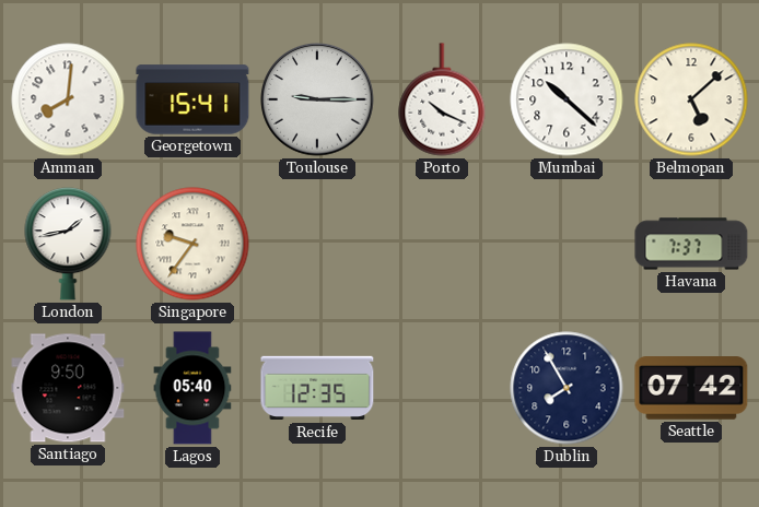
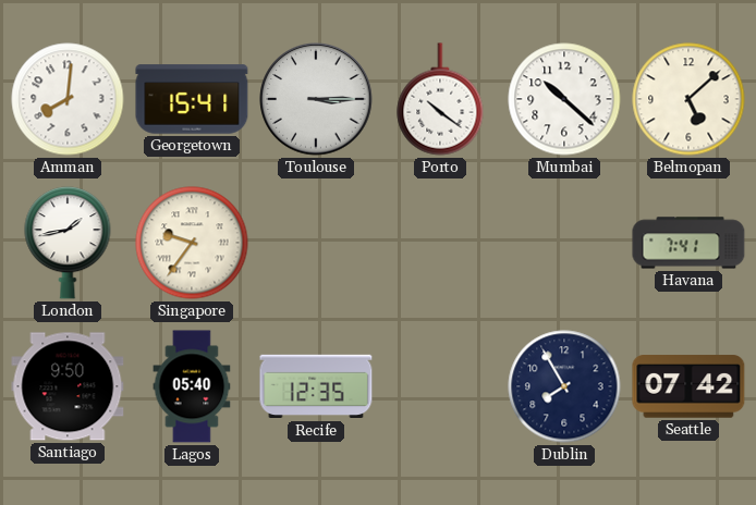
Toulouse: 9:15 -> 3:15
Porto: 10:19 -> 10:21
Havana: 7:37 -> 7:41
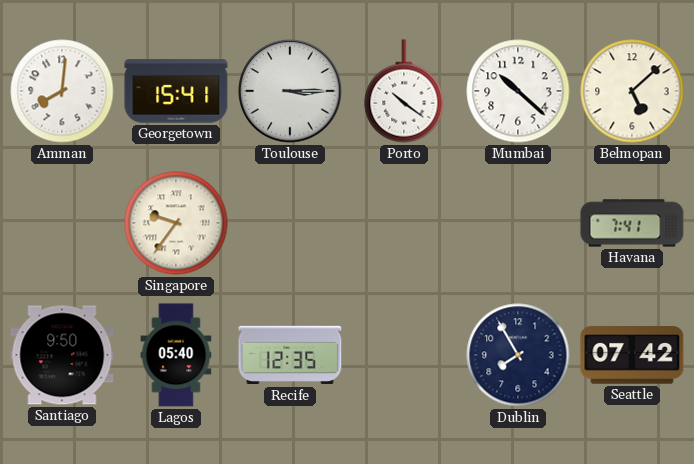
London: 1:43 -> none
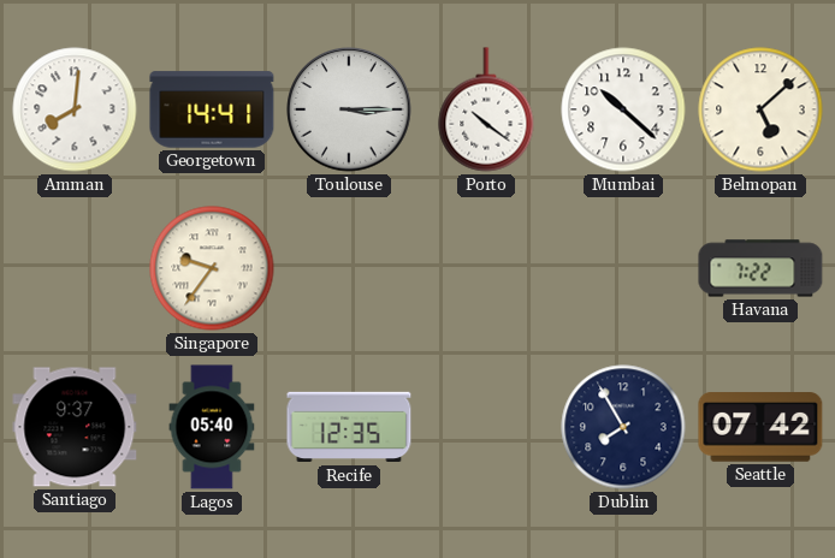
Georgetown: 15:41 -> 14:41
Havana: 7:41 -> 7:22
Santiago: 9:50 -> 9:37
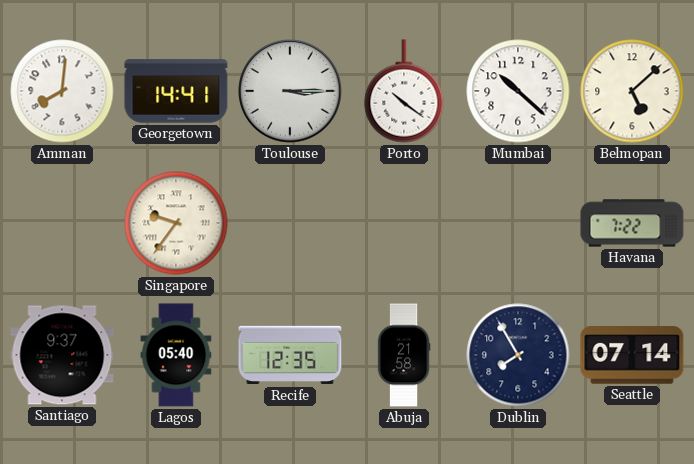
Abuja: none -> 21:58
Seattle: 07:42 -> 07:14
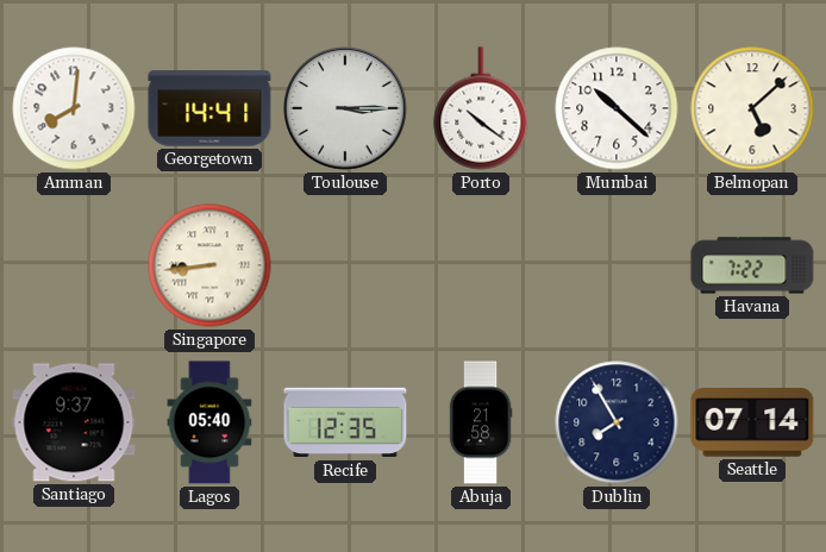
Singapore: 9:36 -> 8:44
